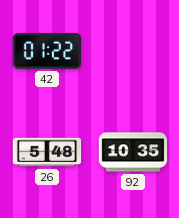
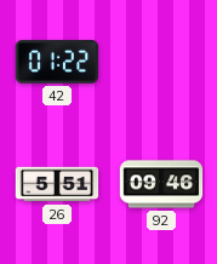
26: 5:48 -> 5:51
92: 10:35 -> 09:46
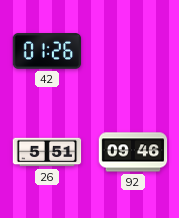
42: 01:22 -> 01:26
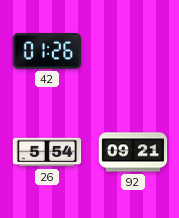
26: 5:51 -> 5:54
92: 09:46 -> 09:21
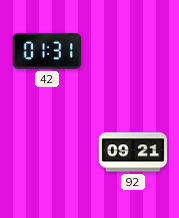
42: 01:26 -> 01:31
26: 5:54 -> none
